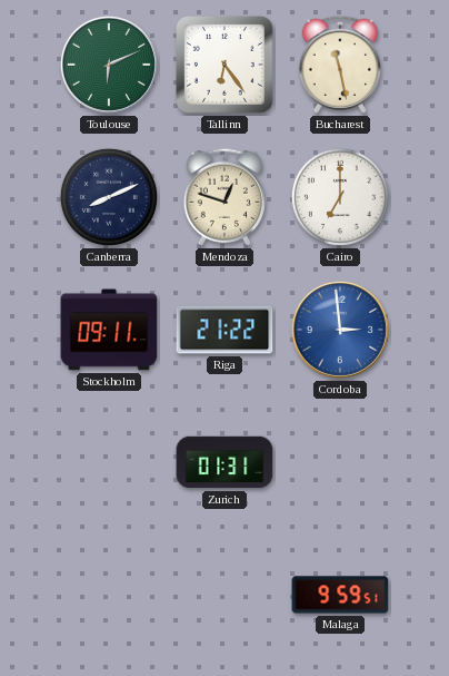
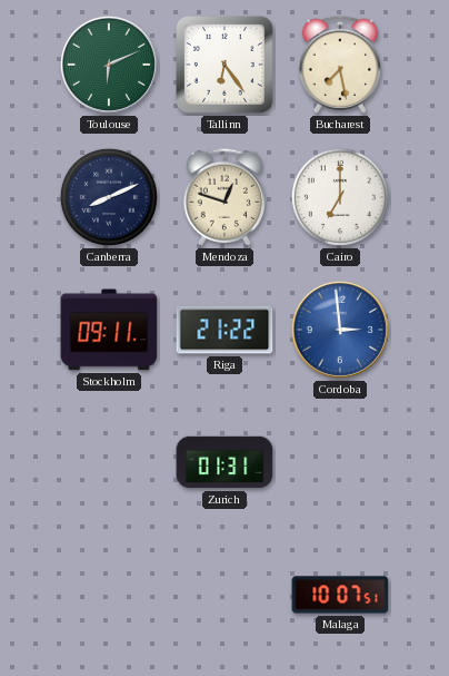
Bucharest: 11:28 -> 7:28
Malaga: 9:59 -> 10:07
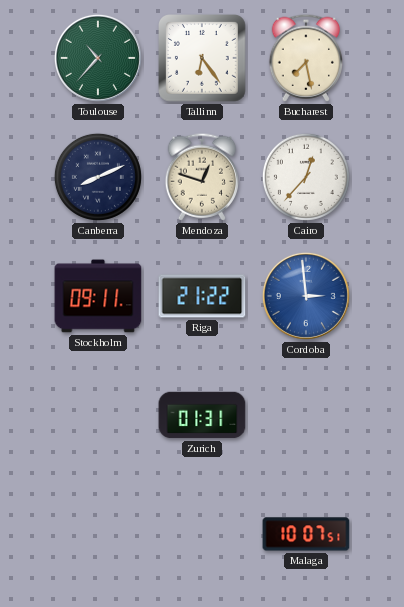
Toulouse: 6:11 -> 10:37
Cairo: 7:00 -> 12:37
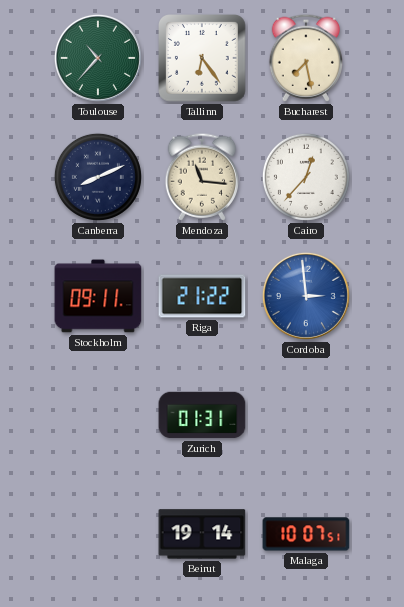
Mendoza: 12:48 -> 11:16
Beirut: none -> 19:14
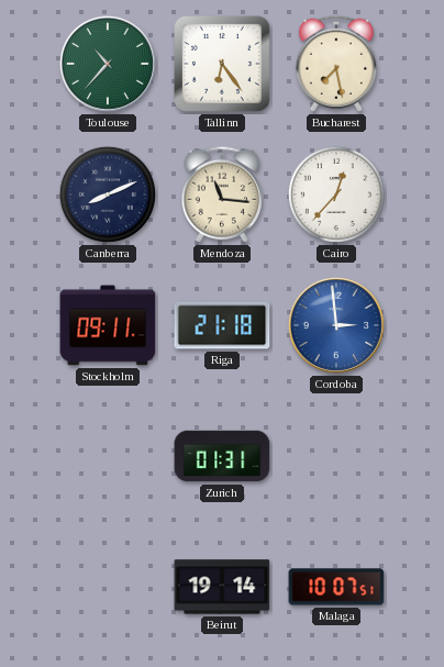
Riga: 21:22 -> 21:18
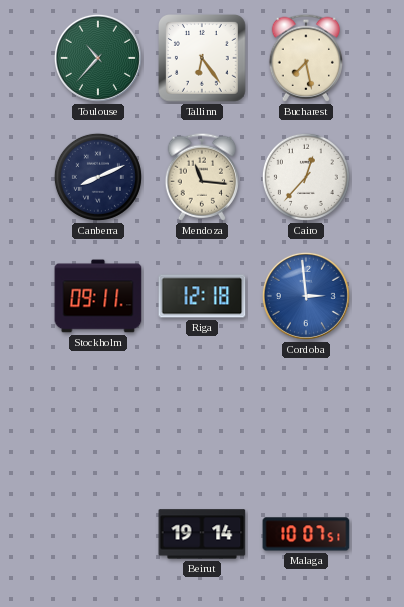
Riga: 21:18 -> 12:18
Zurich: 01:31 -> none
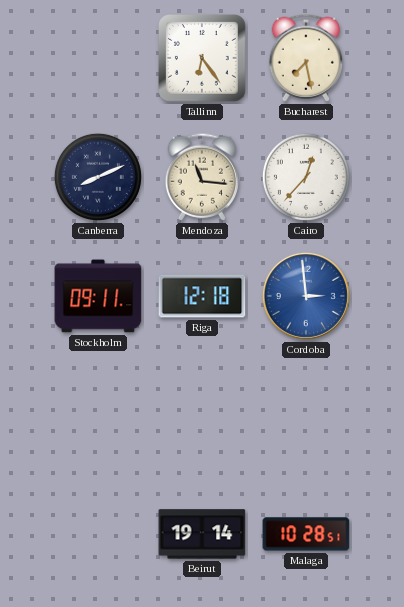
Toulouse: 10:37 -> none
Malaga: 10:07 -> 10:28
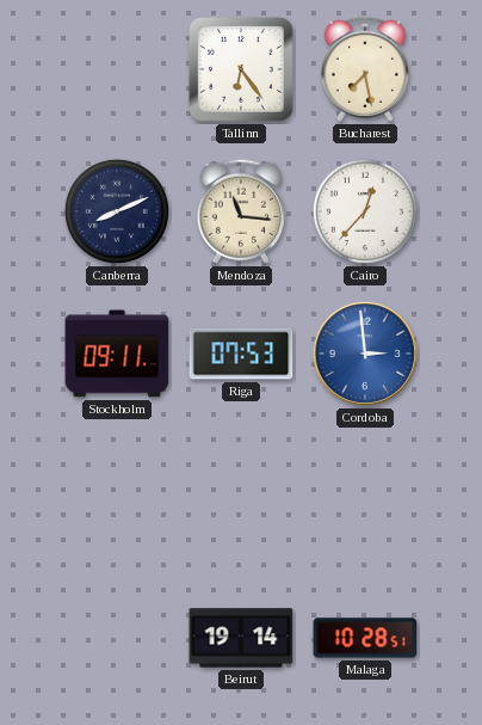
Riga: 12:18 -> 07:53
